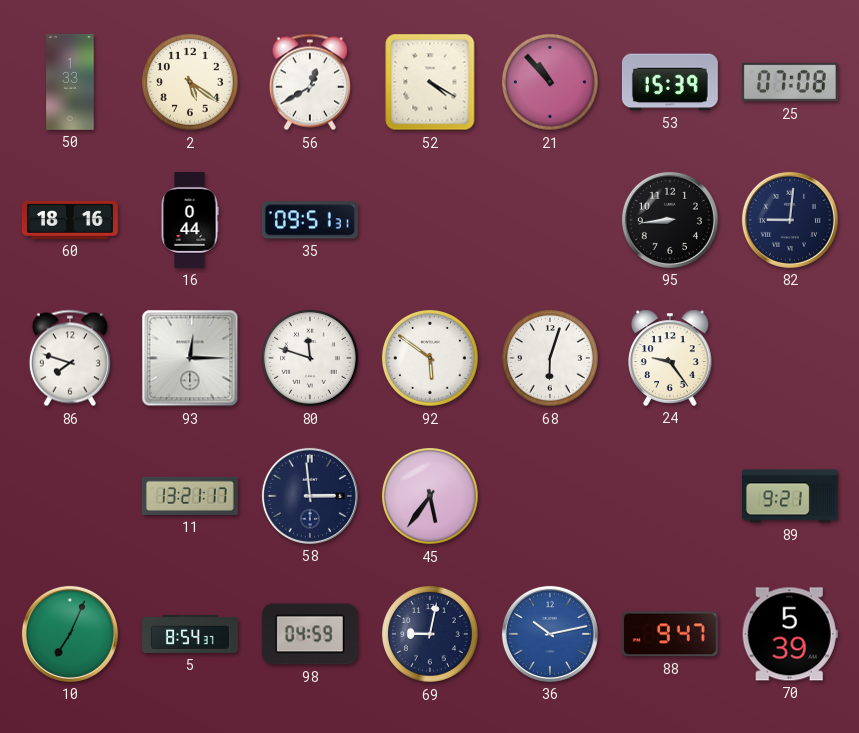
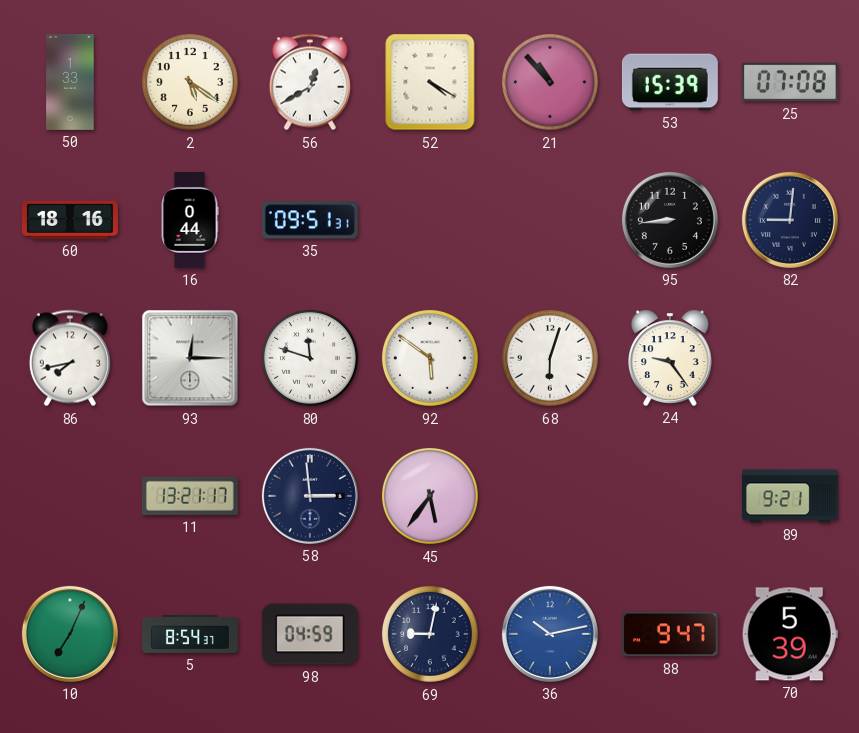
86: 7:48 -> 7:43
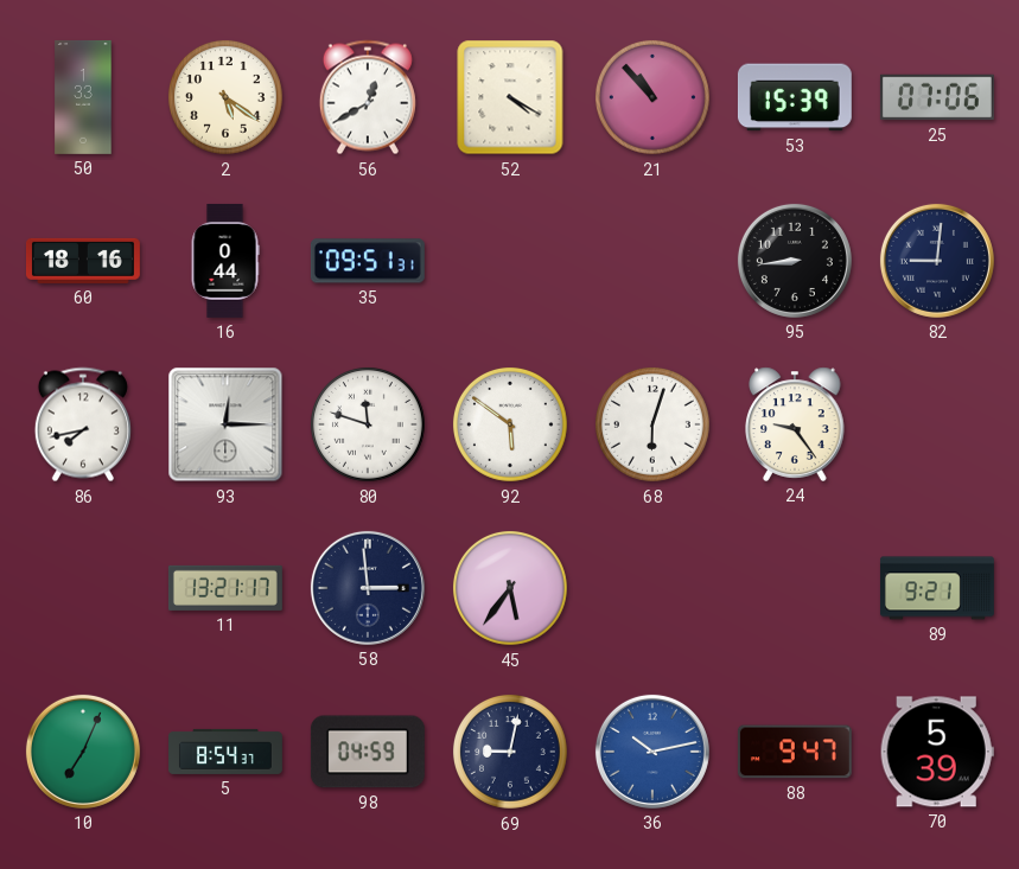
25: 07:08 -> 07:06
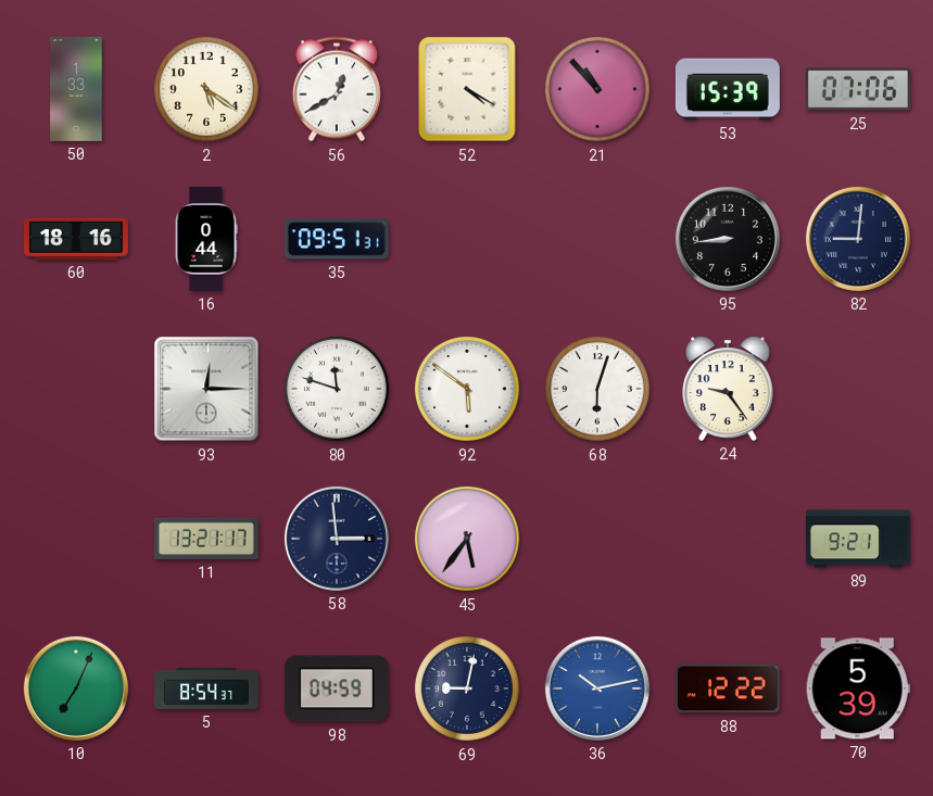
86: 7:43 -> none
88: 9:47 -> 12:22
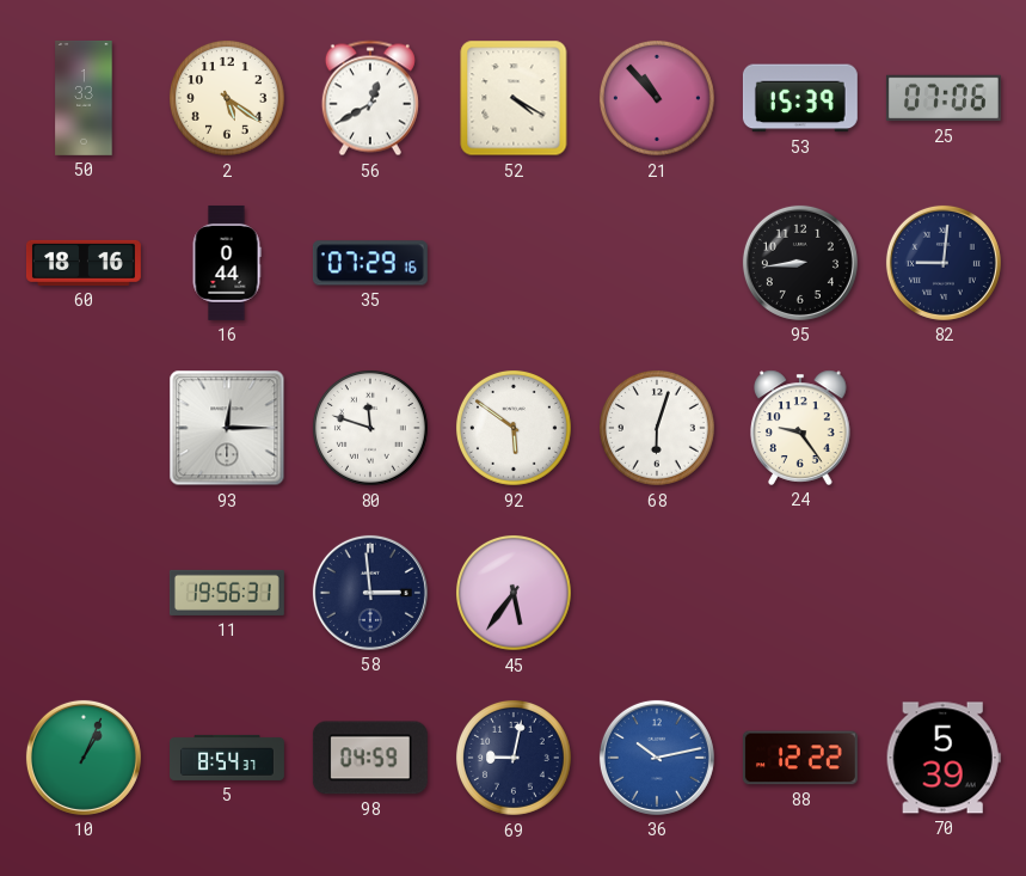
35: 09:51 -> 07:29
11: 13:21 -> 19:56
89: 9:21 -> none
10: 7:04 -> 1:04
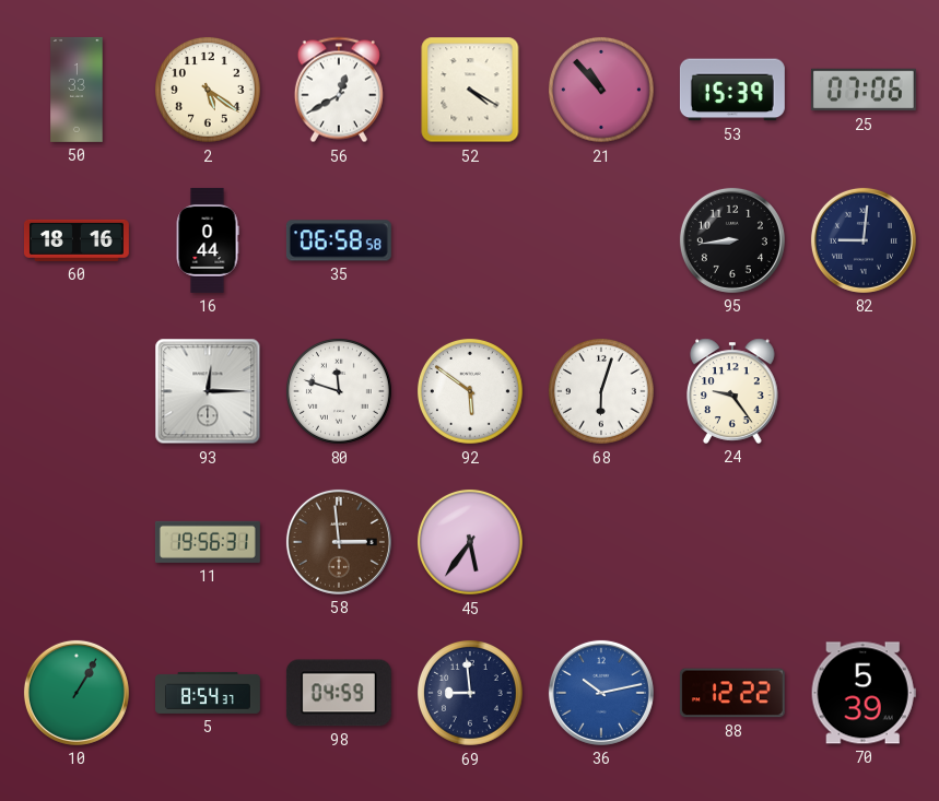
35: 07:29 -> 06:58
58 dial: navy -> brown
10: 1:04 -> 1:05
69: 9:02 -> 8:59
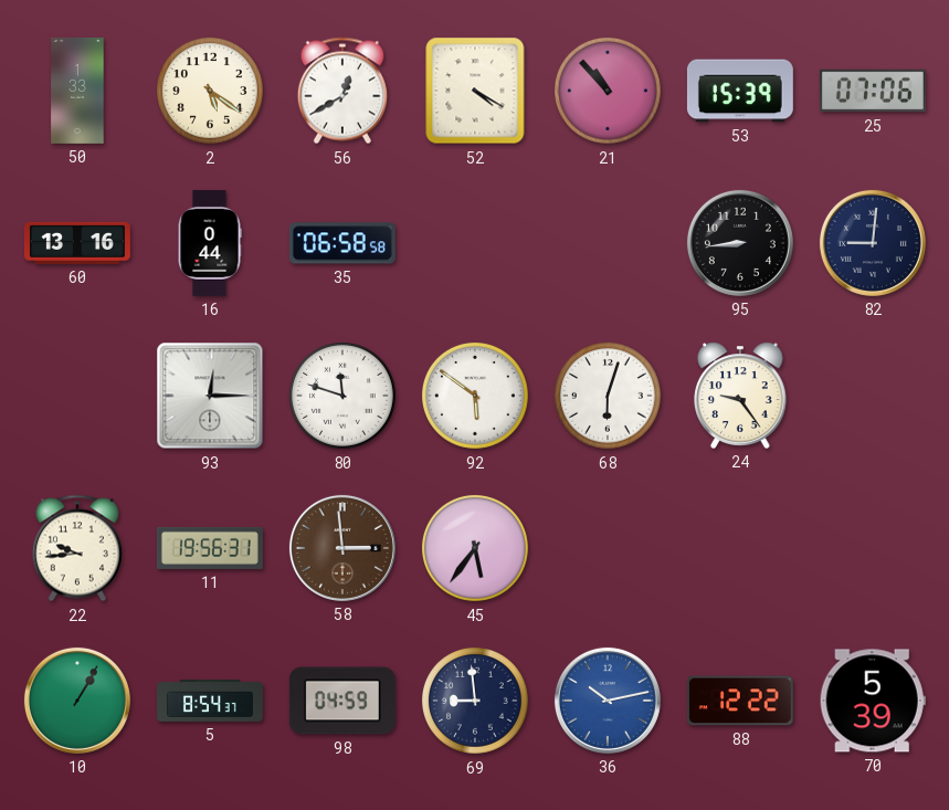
60: 18:16 -> 13:16
22: none -> 9:44
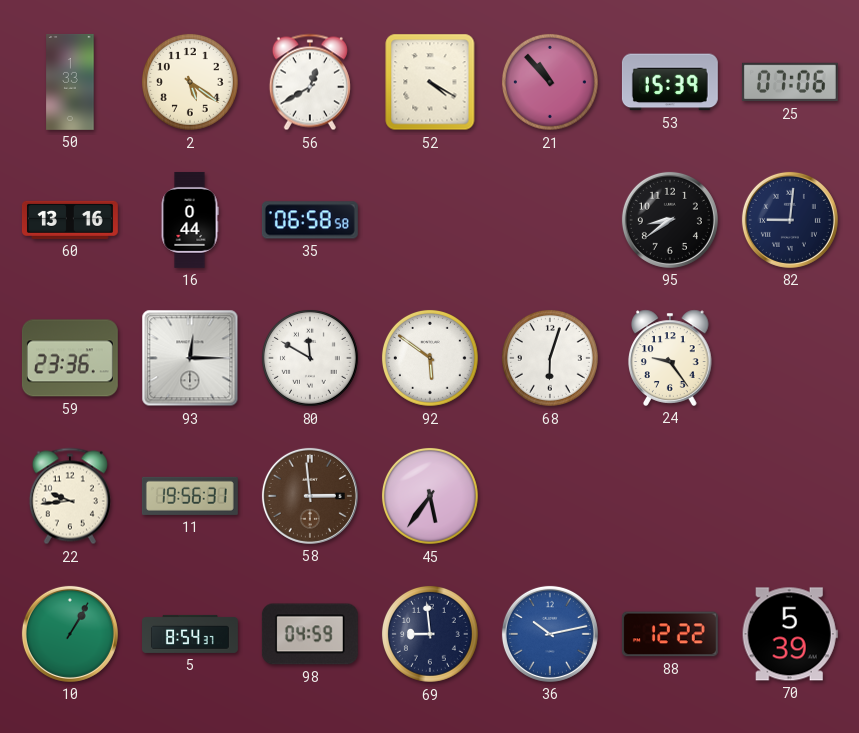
95: 8:44 -> 8:39
59: none -> 23:36
80: 11:48 -> 11:50
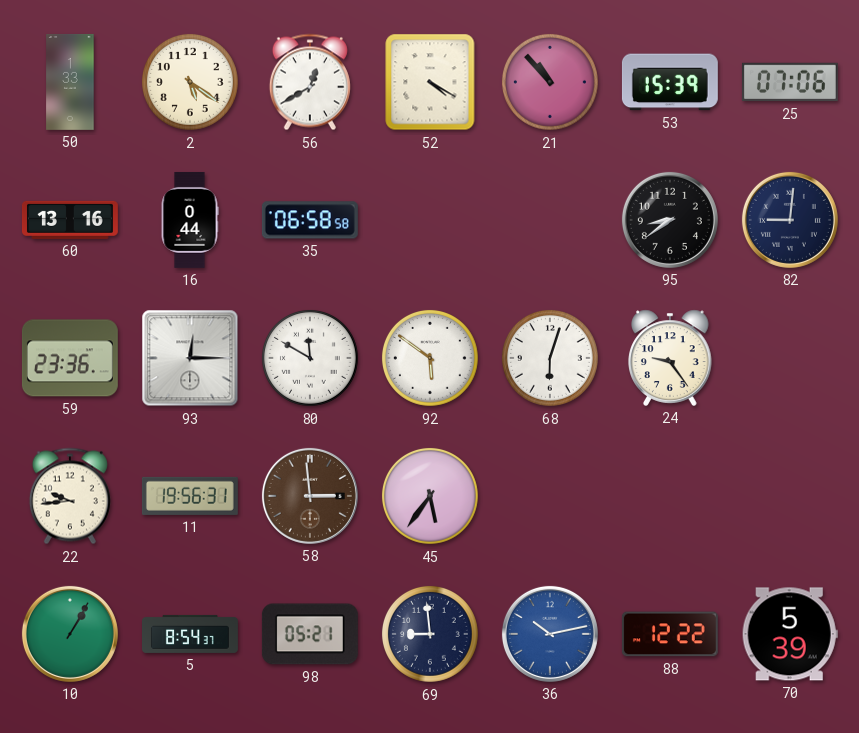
98: 04:59 -> 05:21
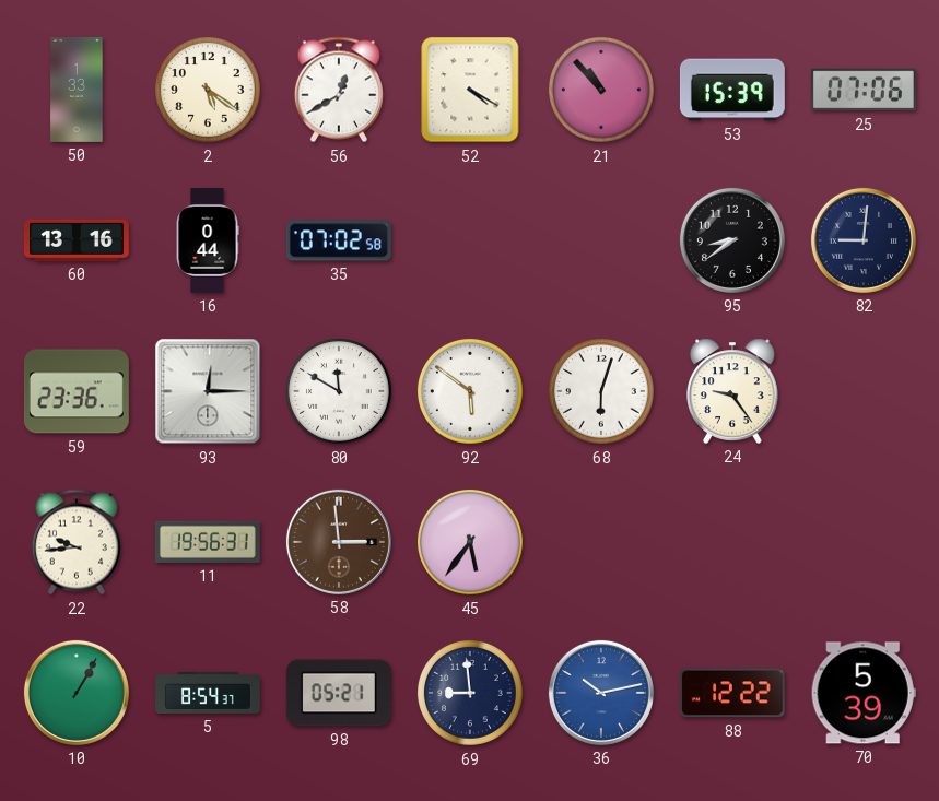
35: 06:58 -> 07:02
